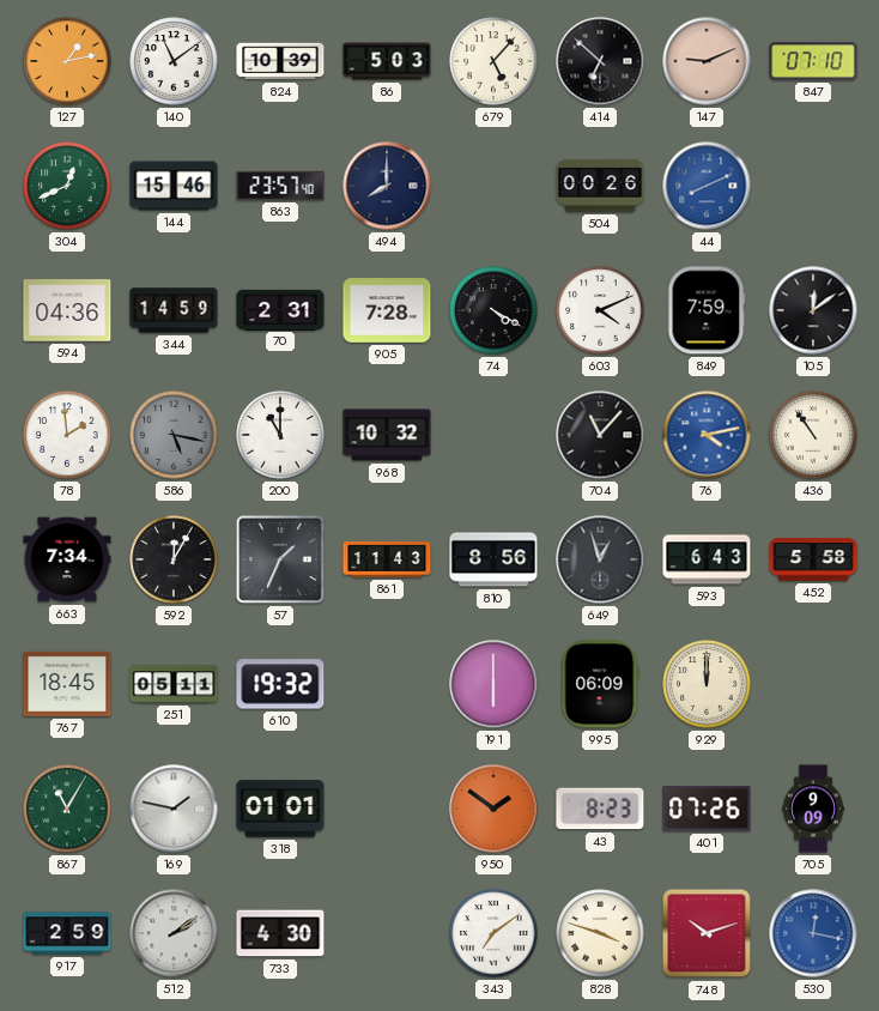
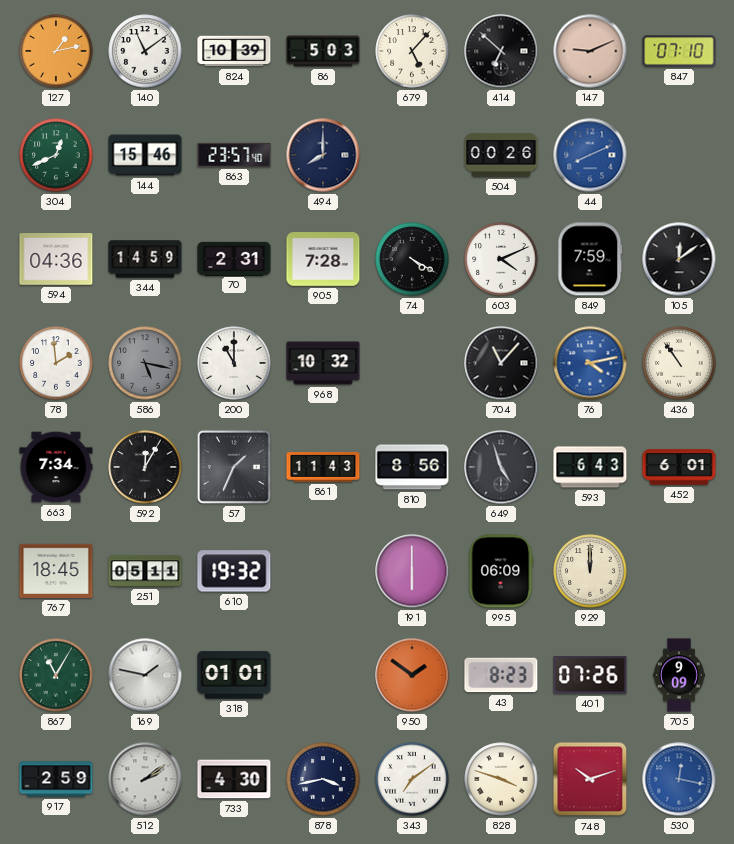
649: 12:57 -> 4:57
452: 5:58 -> 6:01
878: none -> 3:43
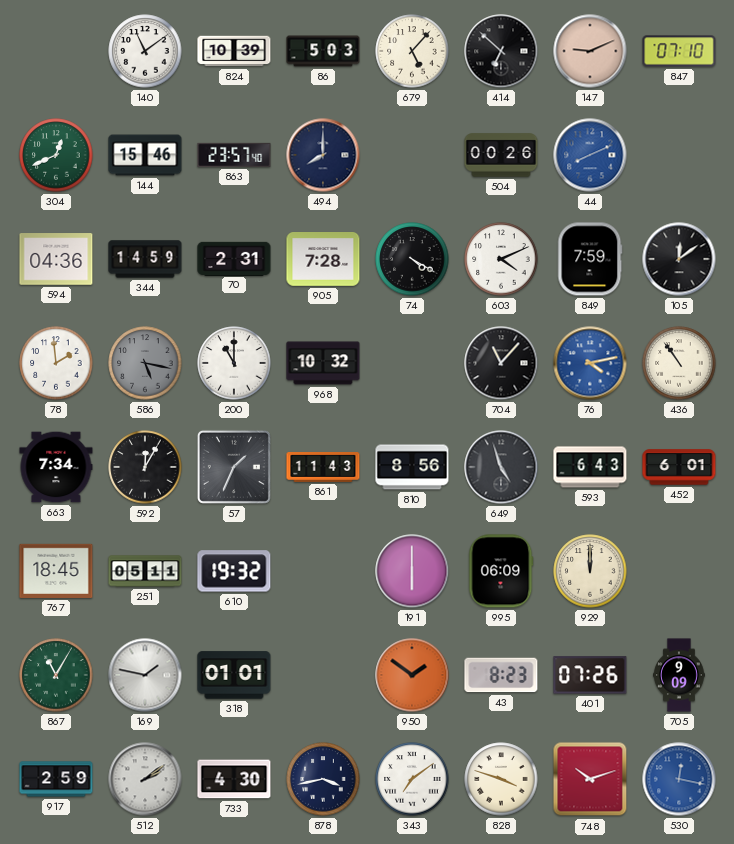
127: 1:13 -> none
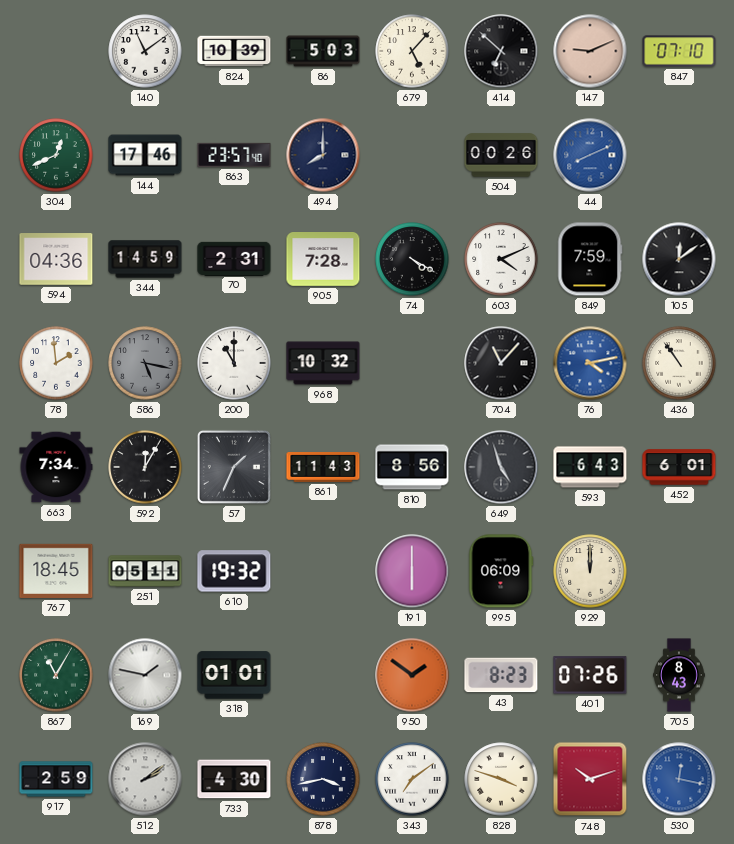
144: 15:46 -> 17:46
705: 9:09 -> 8:43
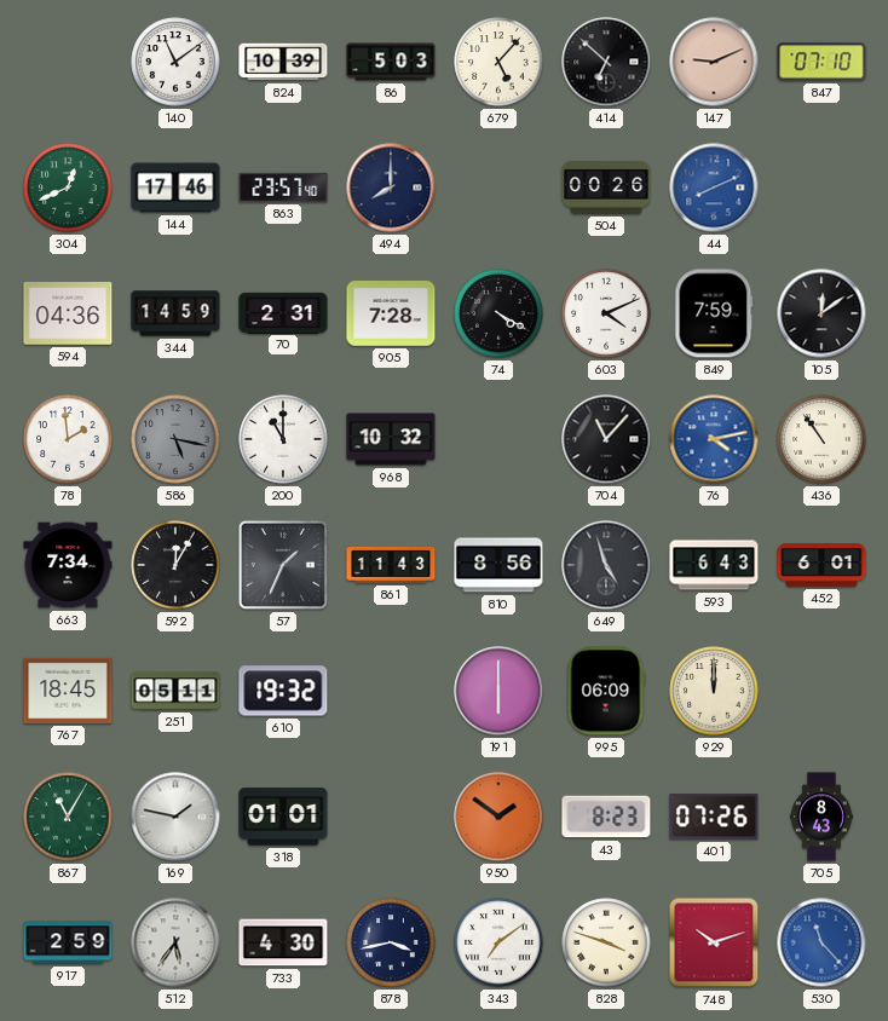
512: 2:09 -> 5:36
530: 12:17 -> 11:23
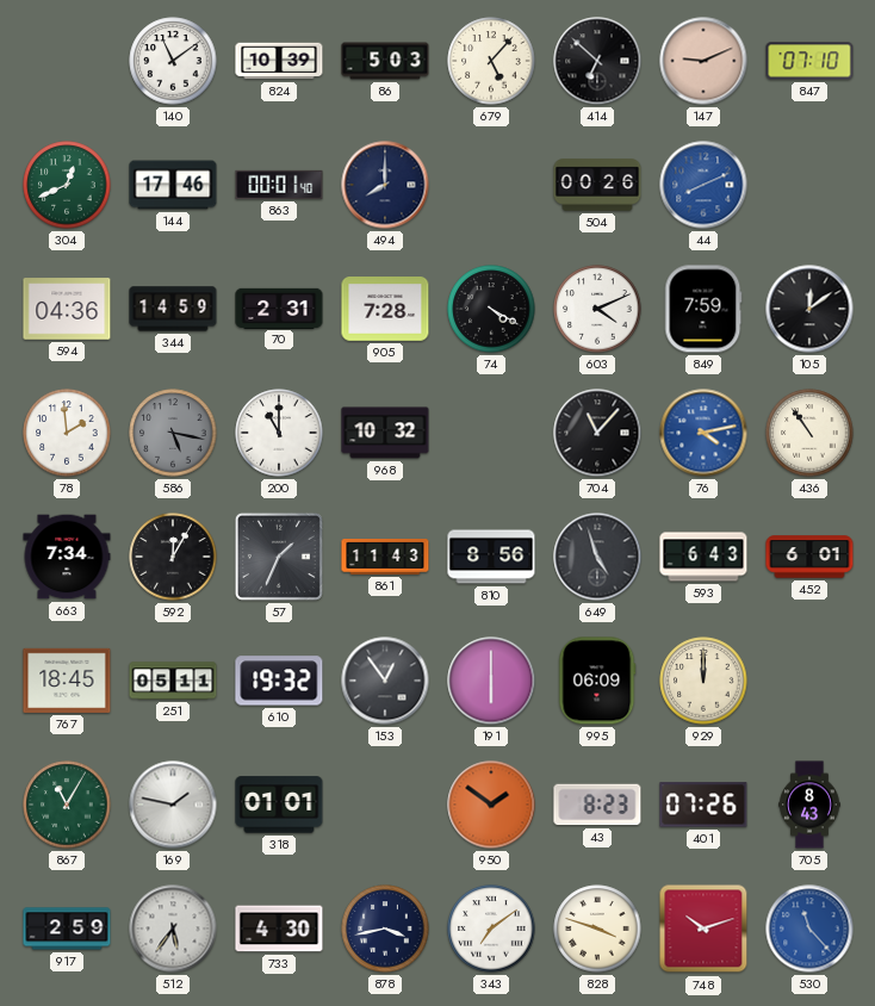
863: 23:57 -> 00:01
153: none -> 12:54
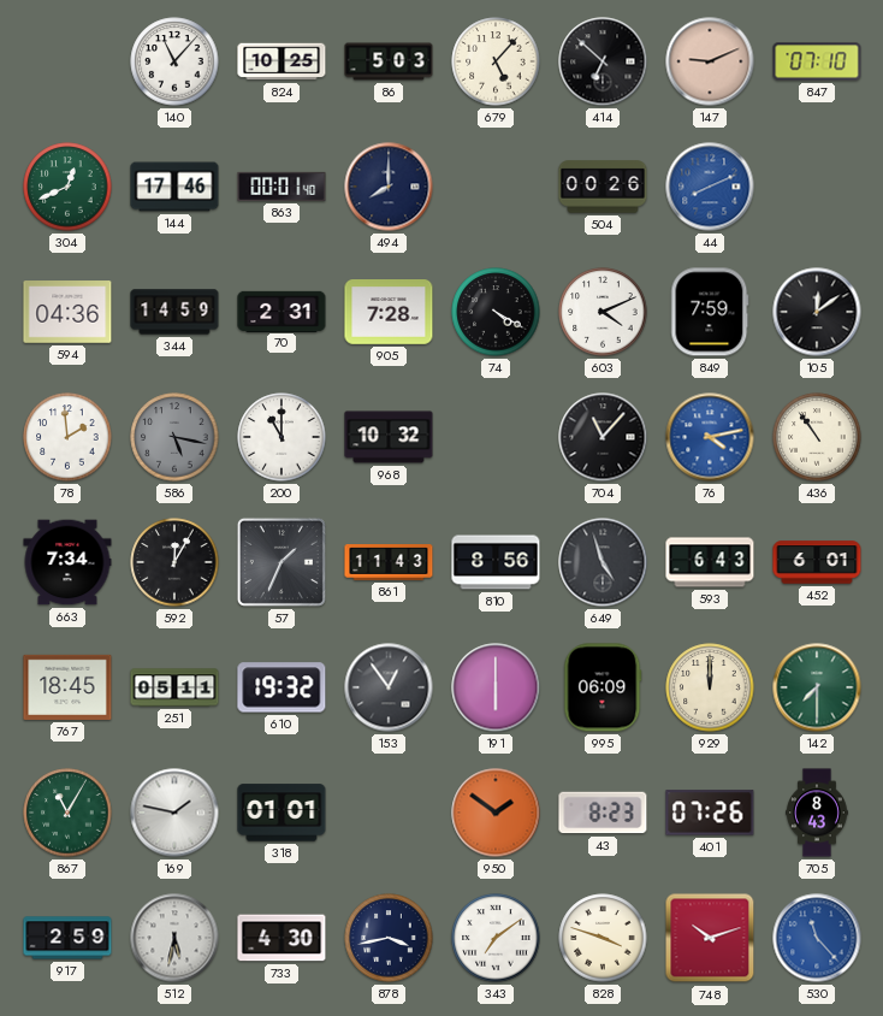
140: 11:09 -> 11:07
824: 10:39 -> 10:25
142: none -> 7:30
512: 5:36 -> 5:32
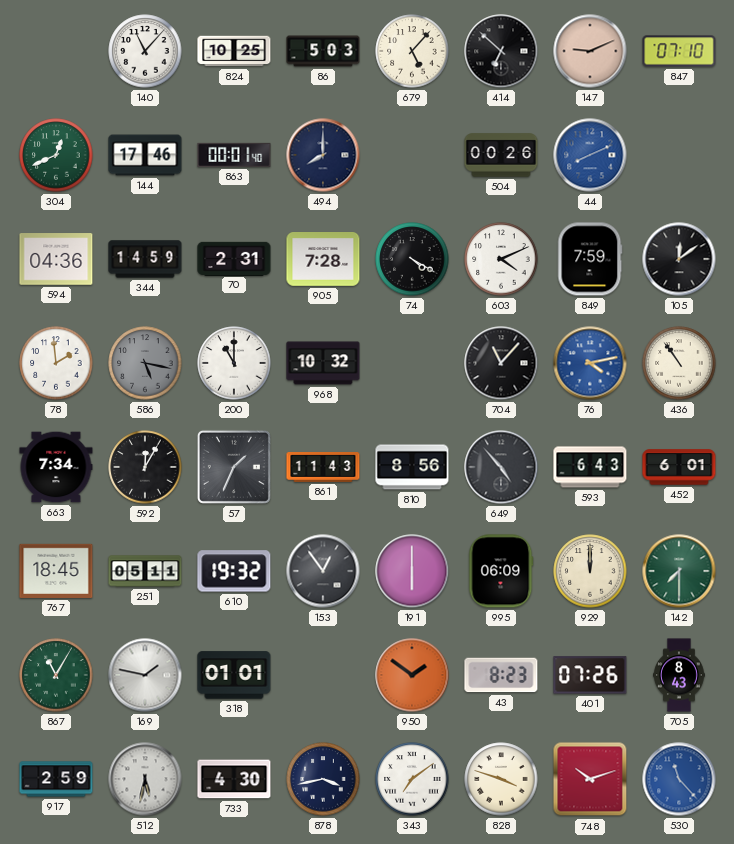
649: 4:57 -> 4:53
